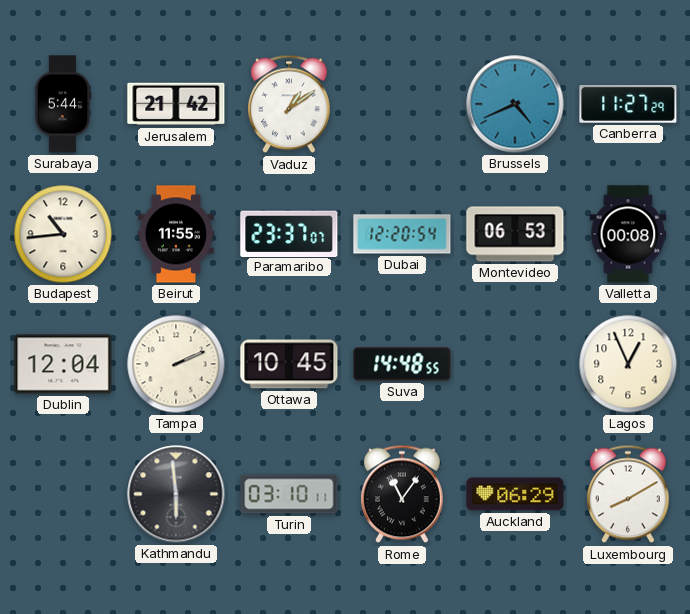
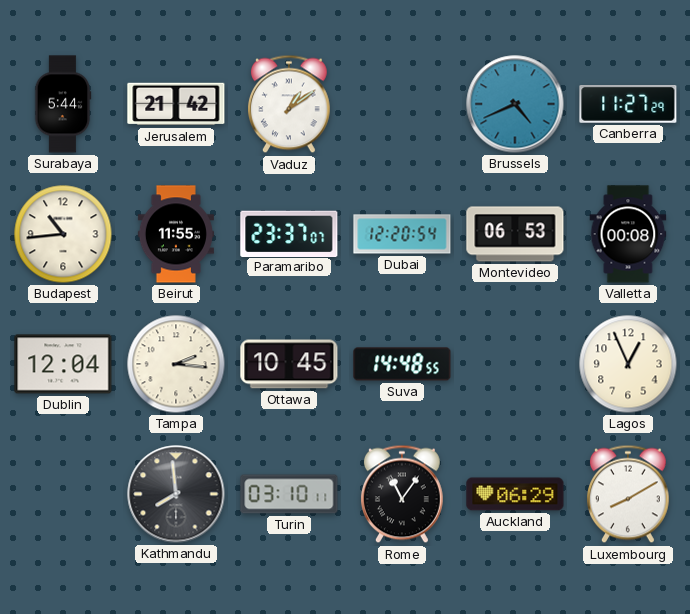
Tampa: 2:11 -> 2:16
Kathmandu: 5:59 -> 7:59
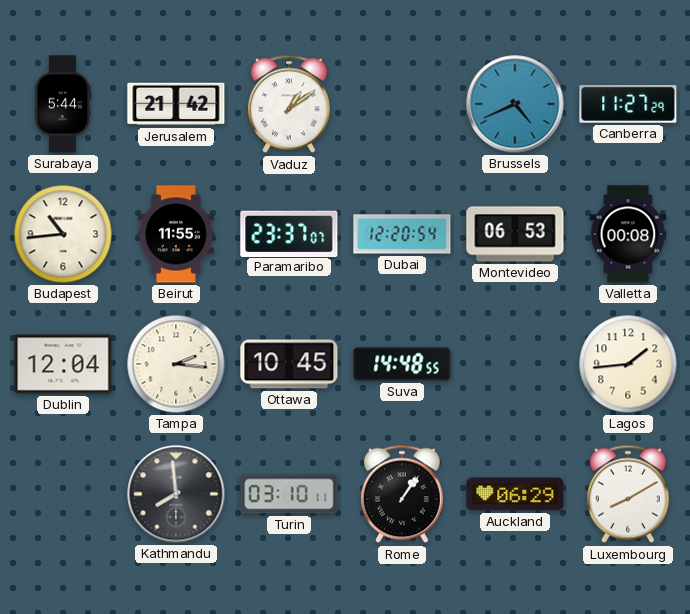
Lagos: 12:56 -> 1:44
Rome: 11:06 -> 1:06
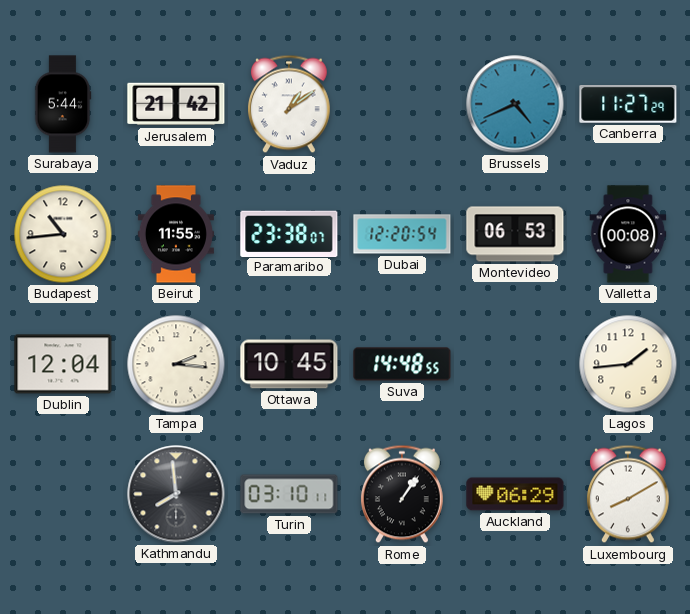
Paramaribo: 23:37 -> 23:38
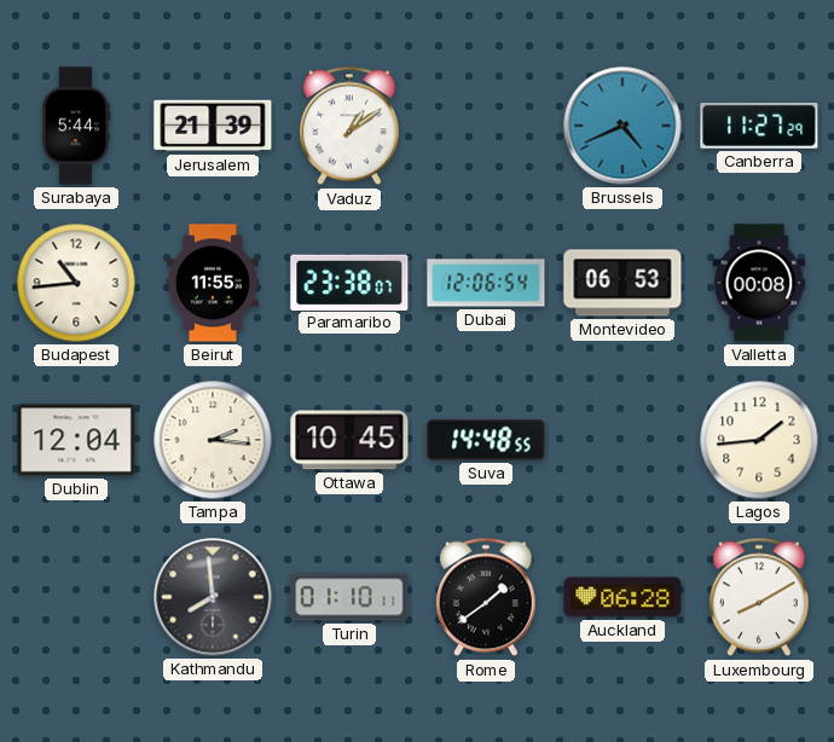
Jerusalem: 21:42 -> 21:39
Dubai: 12:20 -> 12:06
Turin: 03:10 -> 01:10
Rome: 1:06 -> 1:39
Auckland: 06:29 -> 06:28
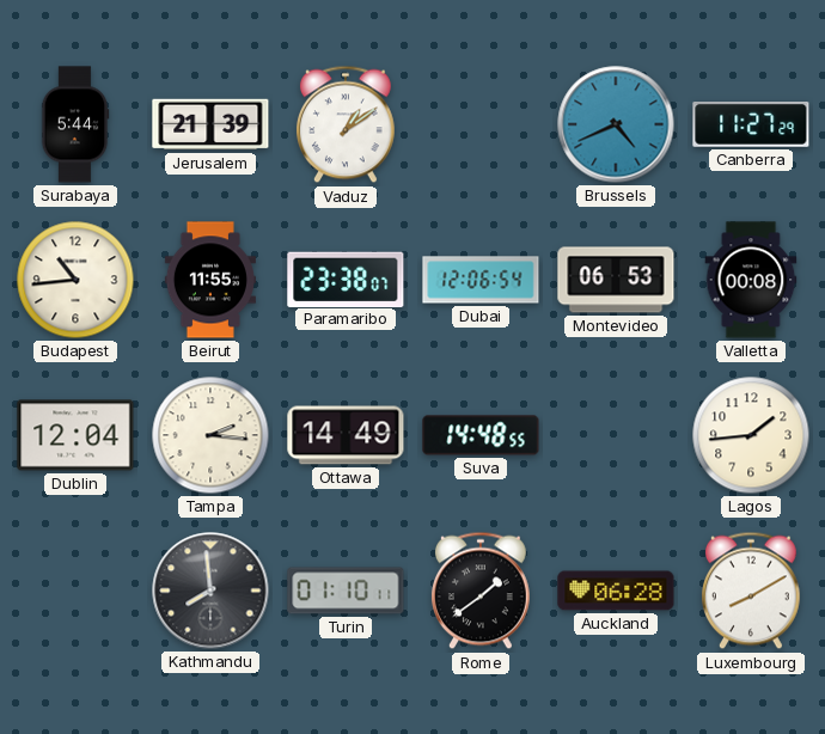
Ottawa: 10:45 -> 14:49
